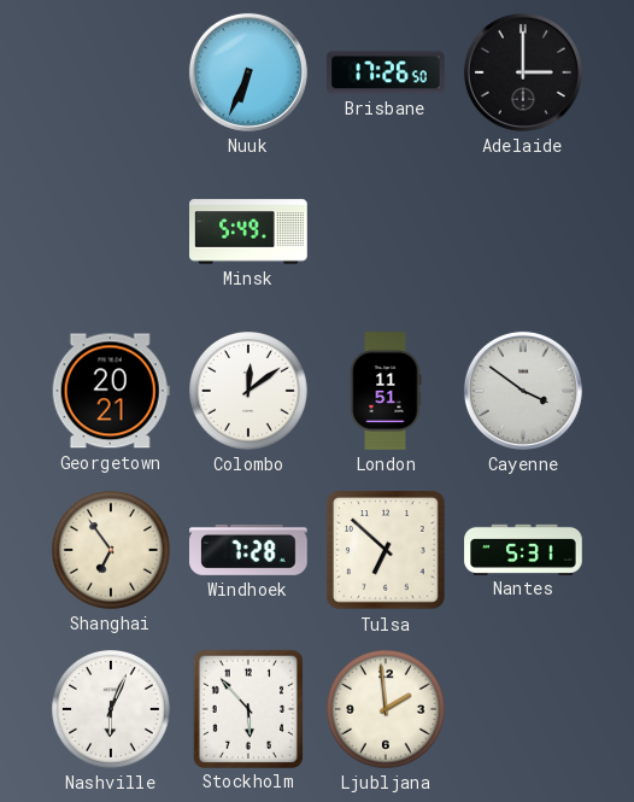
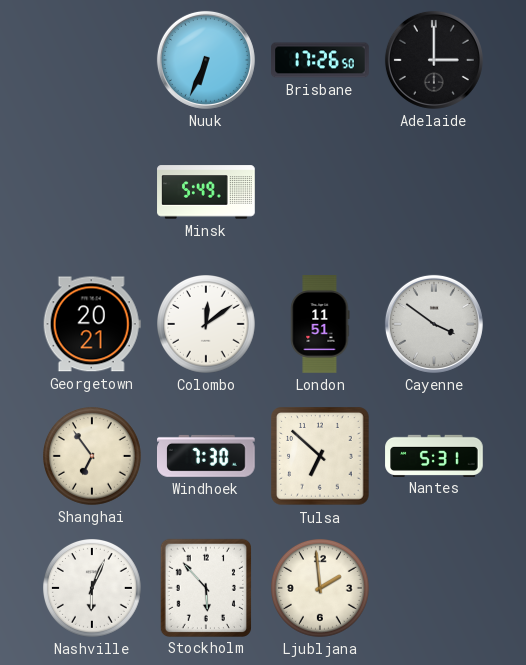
Windhoek: 7:28 -> 7:30
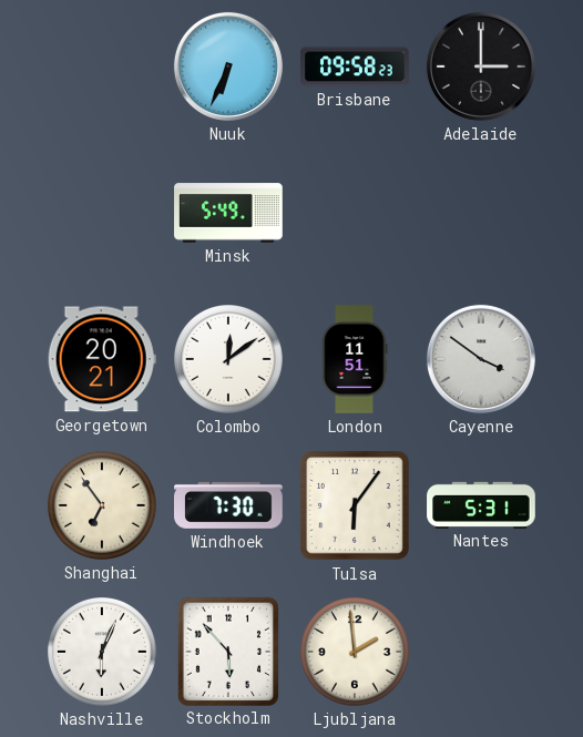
Brisbane: 17:26 -> 09:58
Tulsa: 6:52 -> 6:06
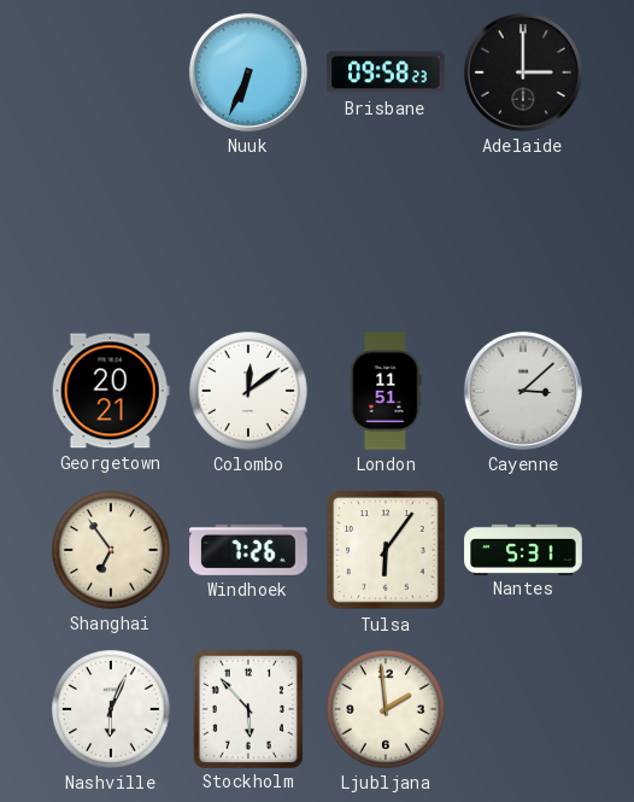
Minsk: 5:49 -> none
Cayenne: 3:51 -> 3:08
Windhoek: 7:30 -> 7:26
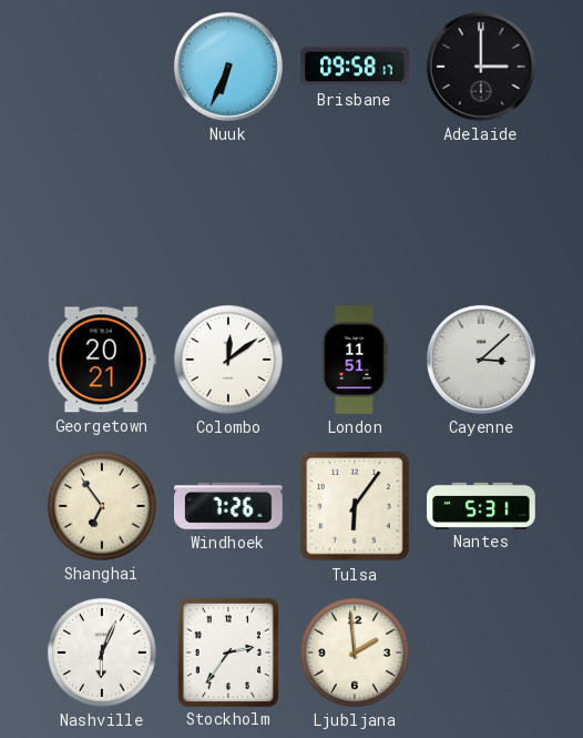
Brisbane: 09:58:23 -> 09:58:17
Stockholm: 5:53 -> 2:36
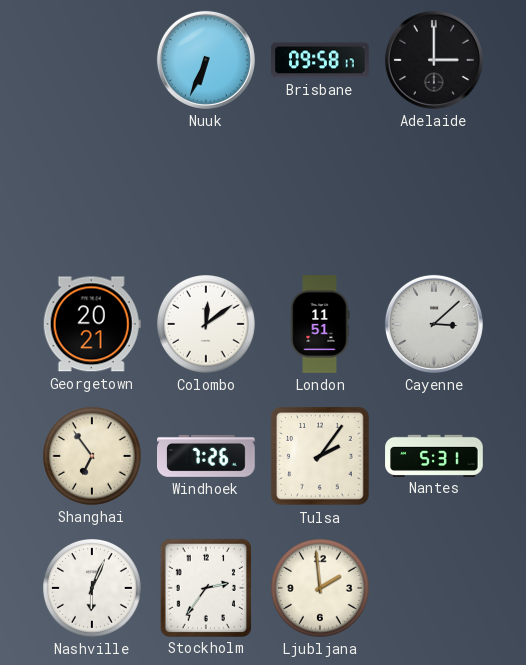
Tulsa: 6:06 -> 2:06
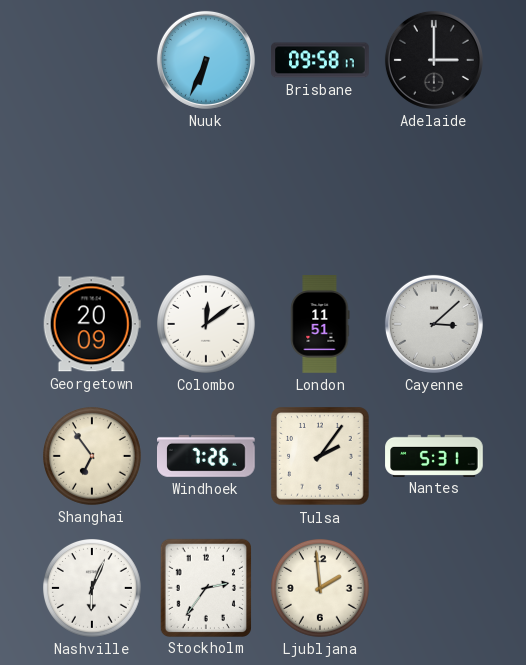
Georgetown: 20:21 -> 20:09
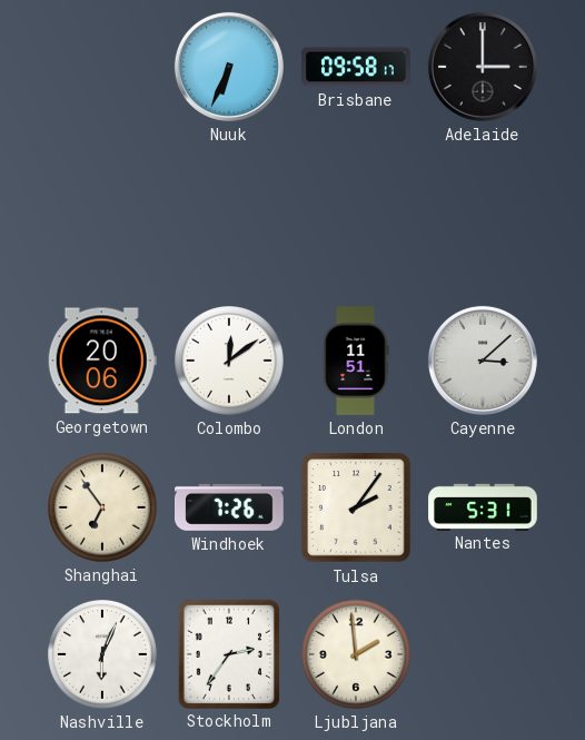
Georgetown: 20:09 -> 20:06
